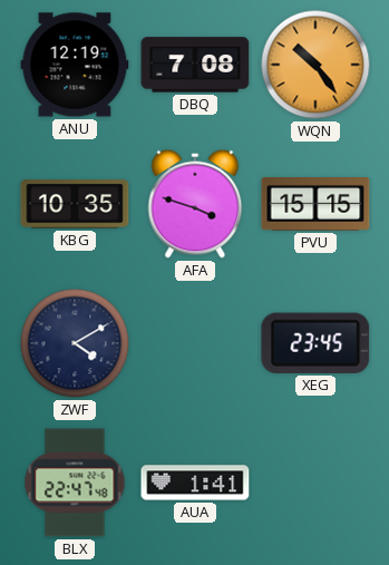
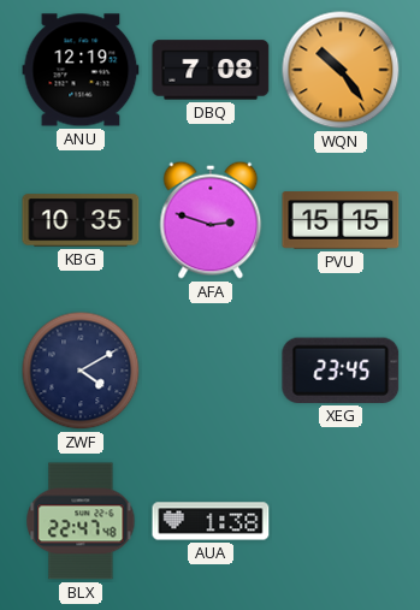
AFA: 3:48 -> 2:48
AUA: 1:41 -> 1:38
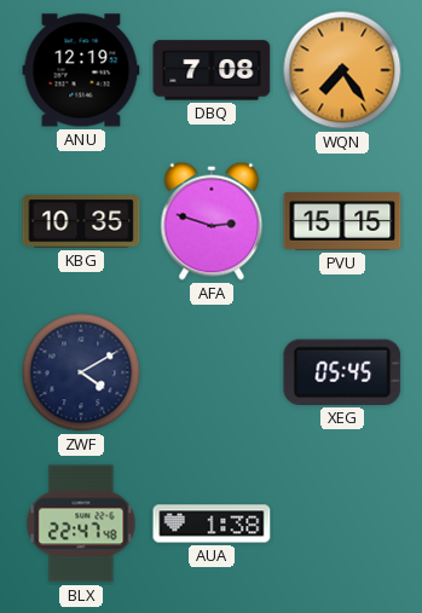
WQN: 10:24 -> 7:24
XEG: 23:45 -> 05:45
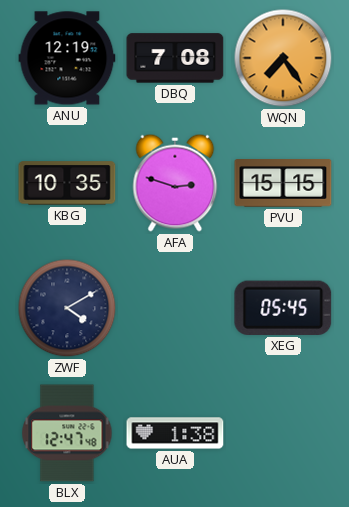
BLX: 22:47 -> 12:47
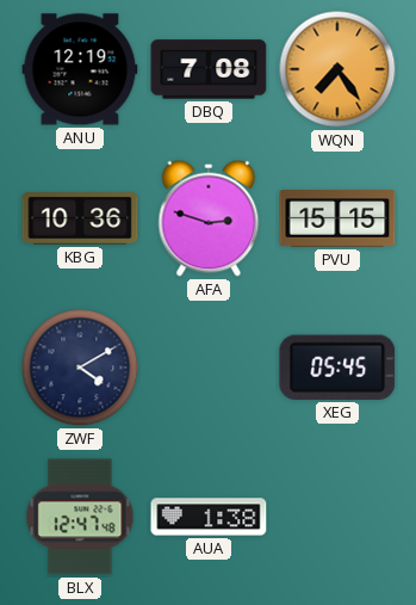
KBG: 10:35 -> 10:36
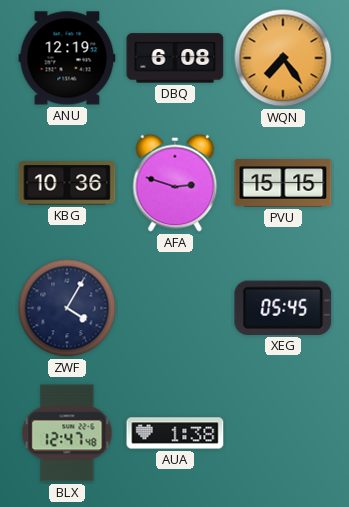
DBQ: 7:08 -> 6:08
ZWF: 4:10 -> 4:05
